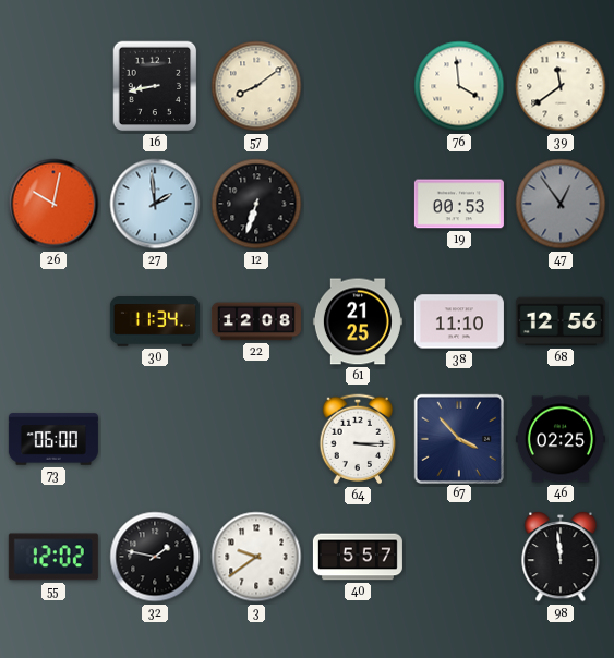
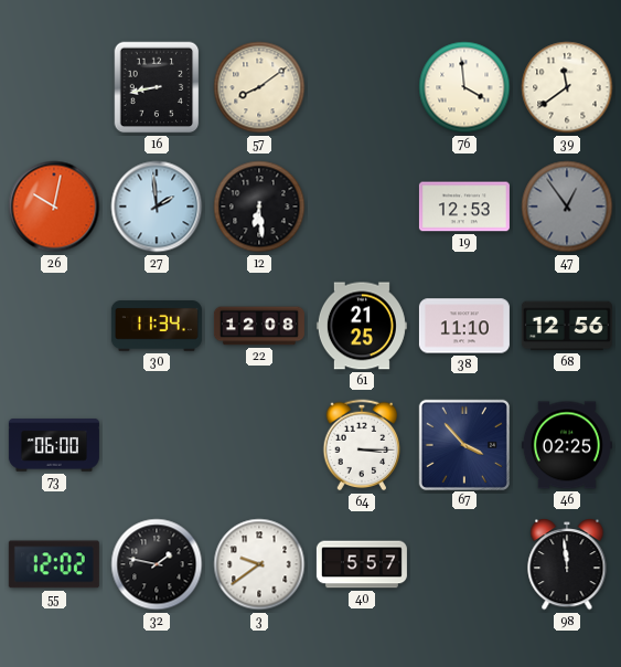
12: 6:33 -> 6:29
19: 00:53 -> 12:53
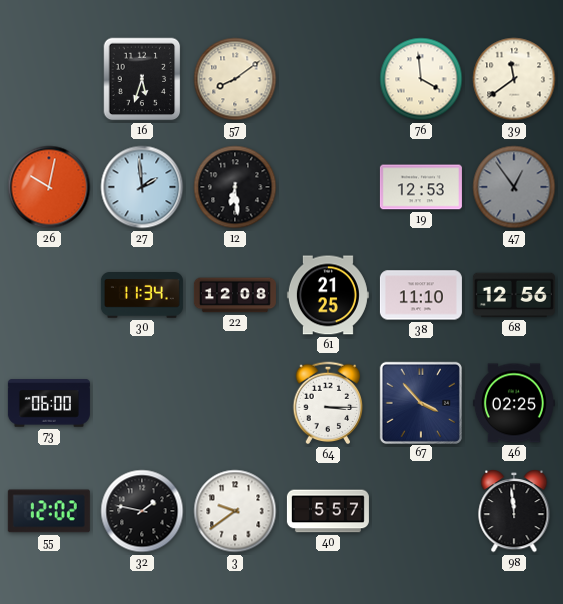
16: 8:43 -> 5:33
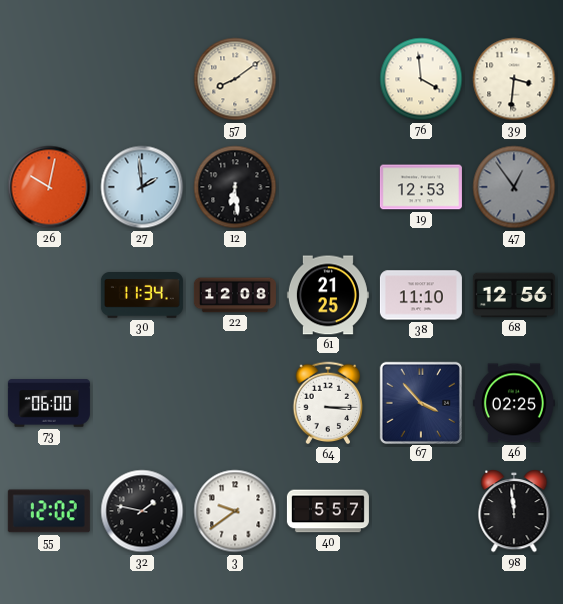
16: 5:33 -> none
39: 11:39 -> 3:31
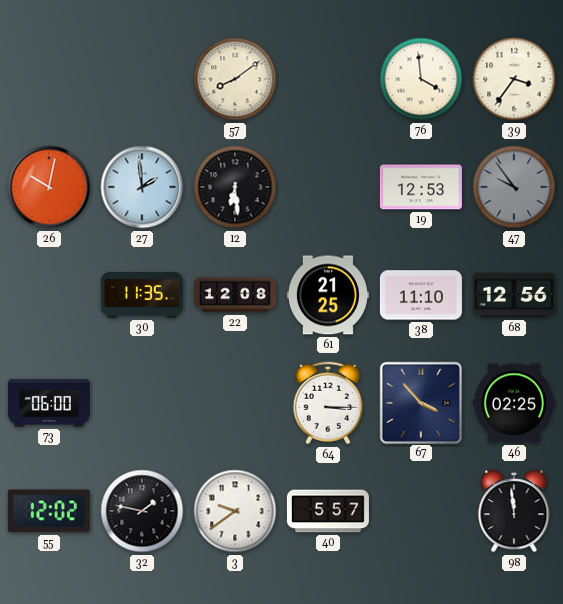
39: 3:31 -> 3:36
47: 12:54 -> 9:54
30: 11:34 -> 11:35
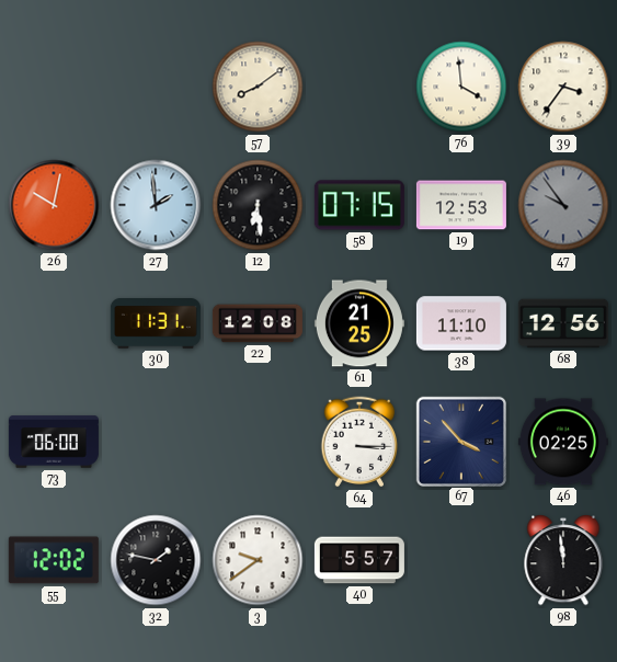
58: none -> 07:15
30: 11:35 -> 11:31
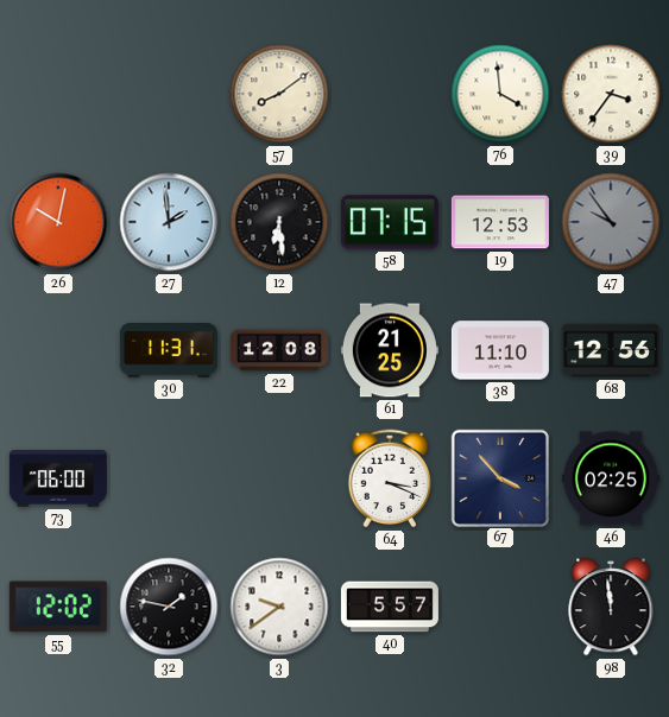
64: 3:15 -> 3:19
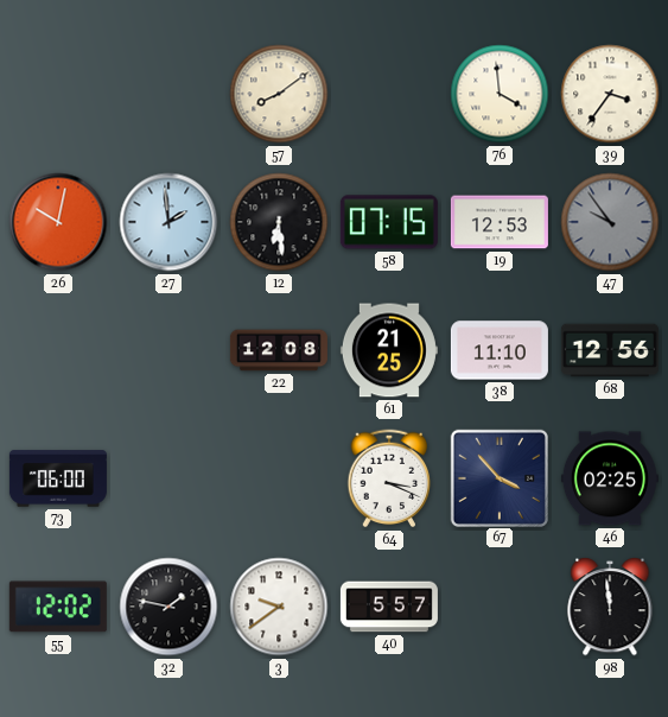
30: 11:31 -> none
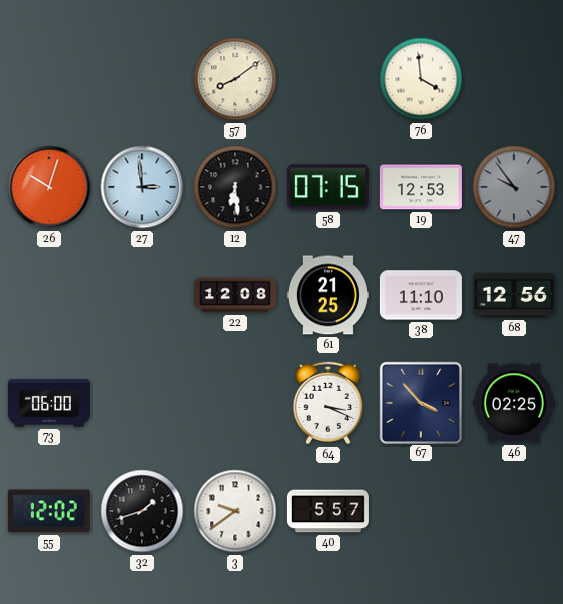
39: 3:36 -> none
26: 10:02 -> 10:03
27: 1:59 -> 2:59
32: 1:47 -> 1:42
98: 11:59 -> none
